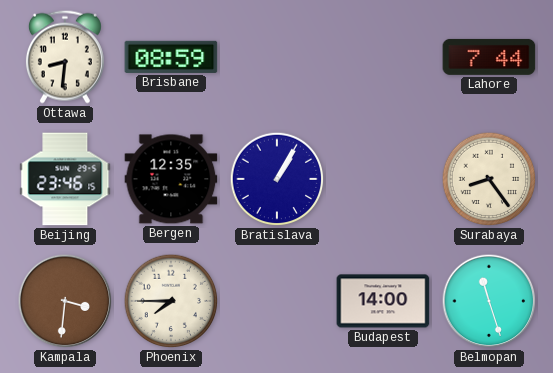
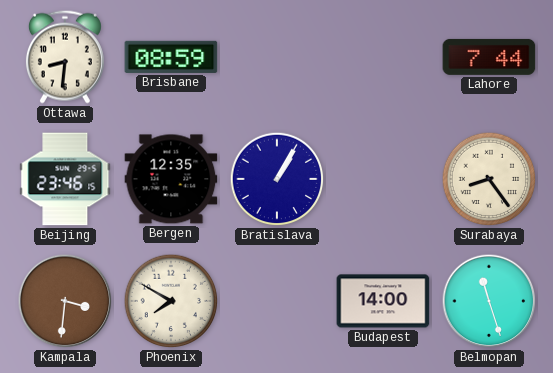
Phoenix: 7:45 -> 7:50
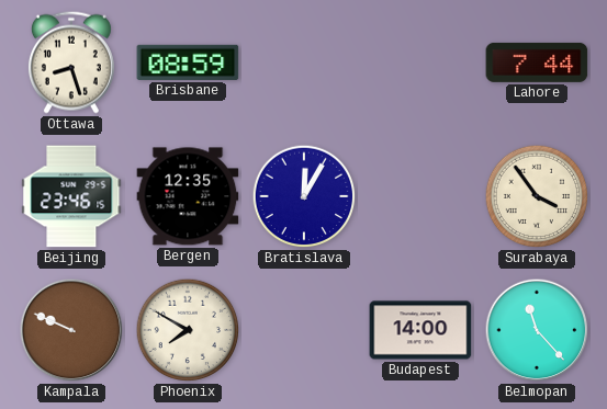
Ottawa: 8:31 -> 8:27
Bratislava: 1:05 -> 12:05
Surabaya: 8:24 -> 3:54
Kampala: 3:31 -> 9:49
Belmopan: 11:27 -> 11:23
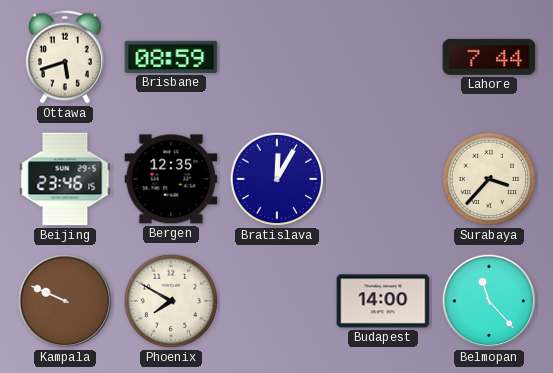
Ottawa: 8:27 -> 5:42
Surabaya: 3:54 -> 3:37
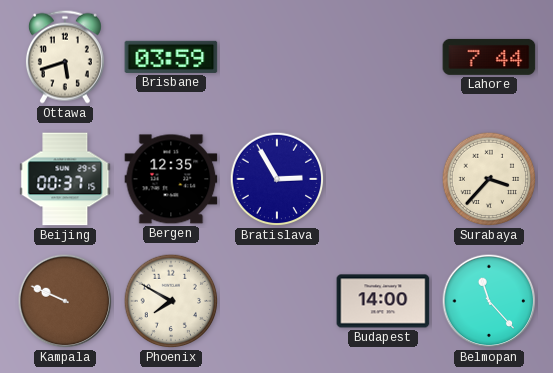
Brisbane: 08:59 -> 03:59
Beijing: 23:46 -> 00:37
Bratislava: 12:05 -> 2:55
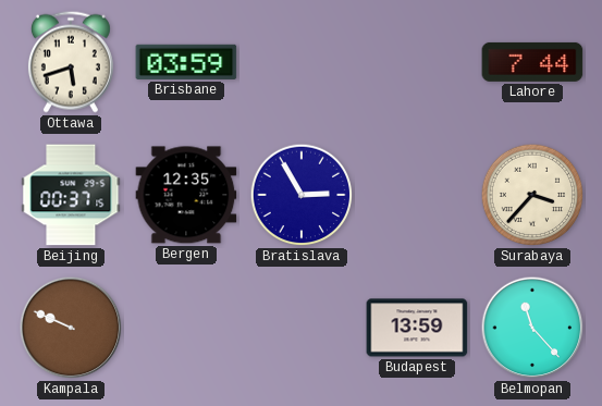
Phoenix: 7:50 -> none
Budapest: 14:00 -> 13:59
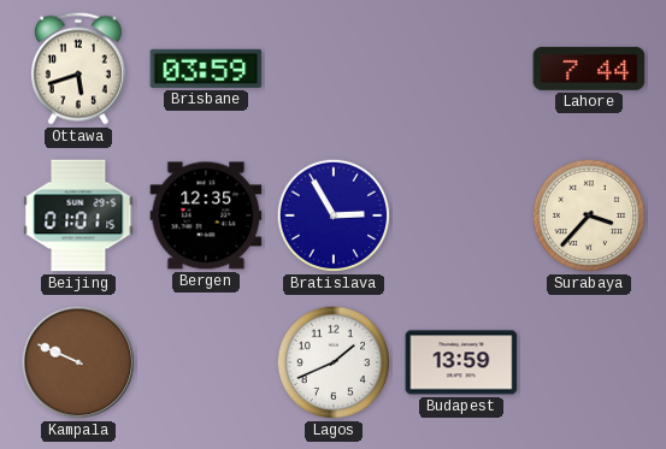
Beijing: 00:37 -> 01:01
Lagos: none -> 1:41
Belmopan: 11:23 -> none
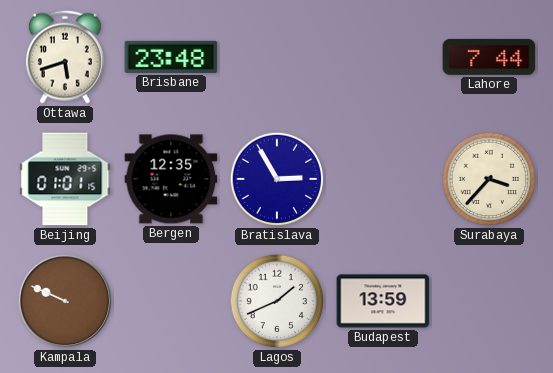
Brisbane: 03:59 -> 23:48
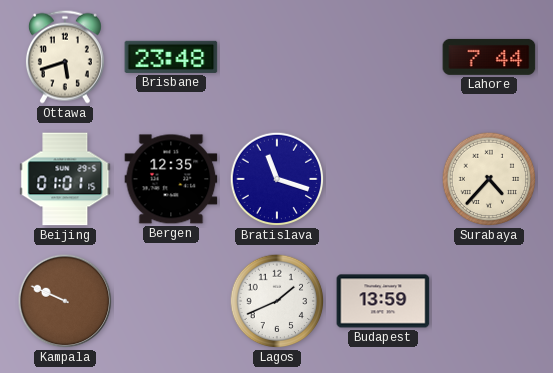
Bratislava: 2:55 -> 11:18
Surabaya: 3:37 -> 4:37
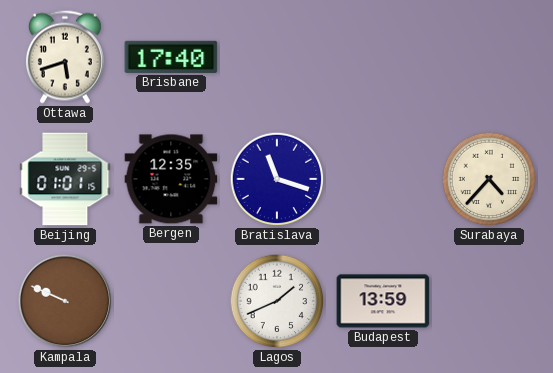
Brisbane: 23:48 -> 17:40
Lahore: 7:44 -> none
